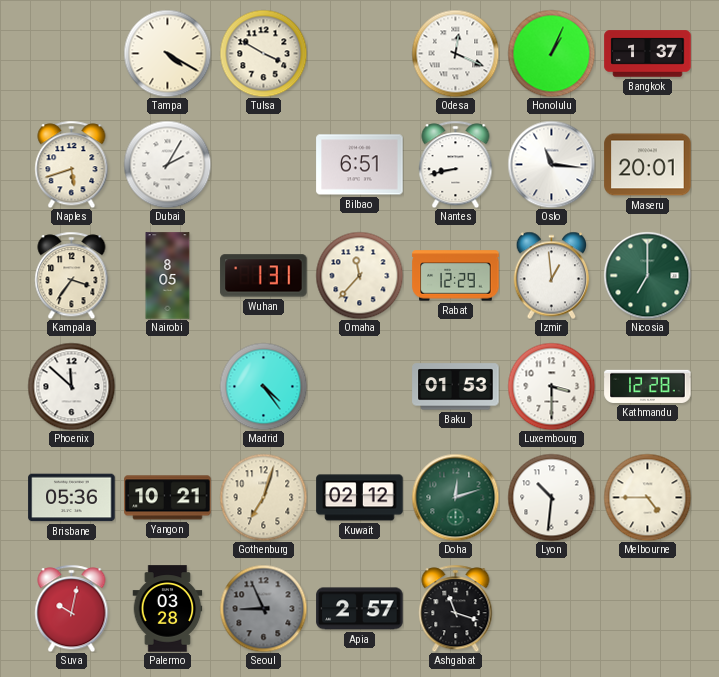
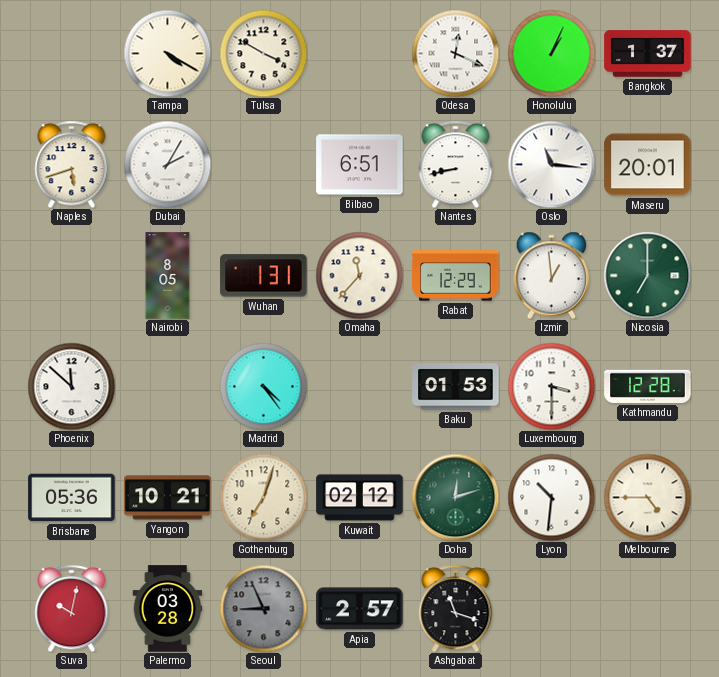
Kampala: 3:36 -> none
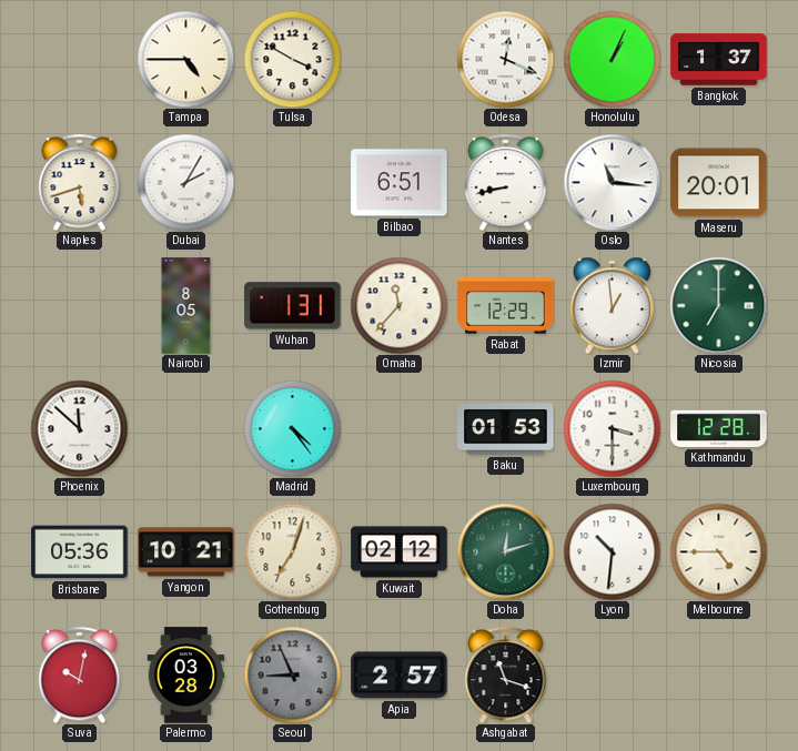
Tampa: 4:20 -> 4:45
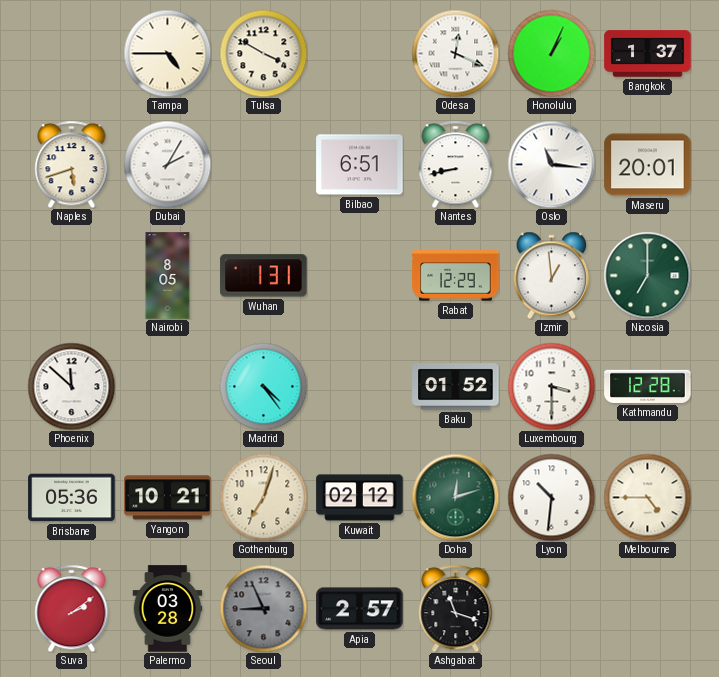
Omaha: 11:37 -> none
Baku: 01:53 -> 01:52
Suva: 10:02 -> 2:09
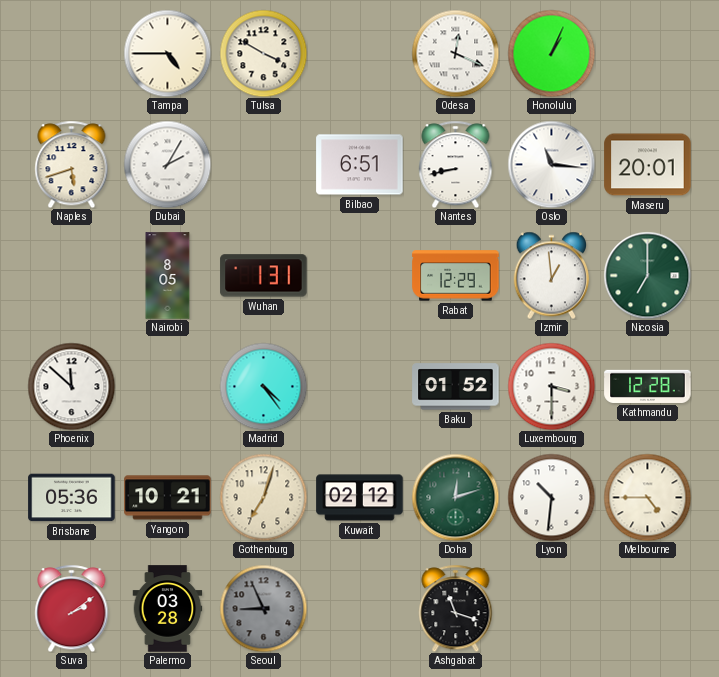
Bangkok: 1:37 -> none
Apia: 2:57 -> none
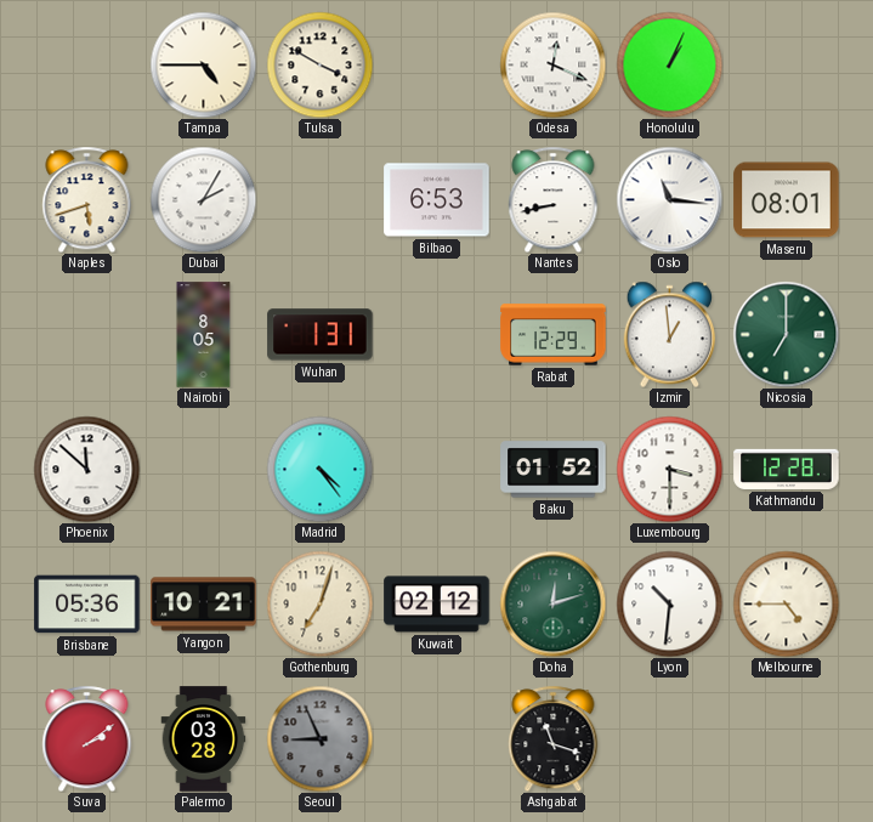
Bilbao: 6:51 -> 6:53
Maseru: 20:01 -> 08:01
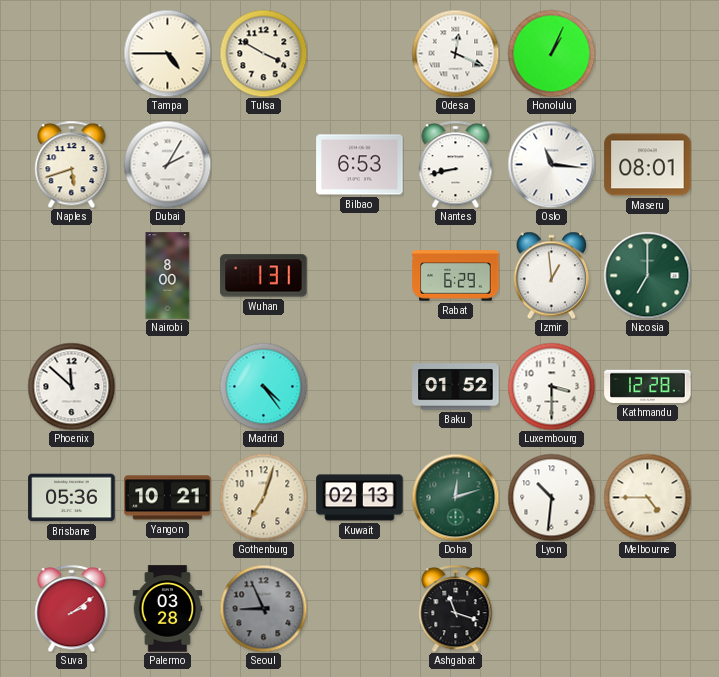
Nairobi: 8:05 -> 8:00
Rabat: 12:29 -> 6:29
Kuwait: 02:12 -> 02:13
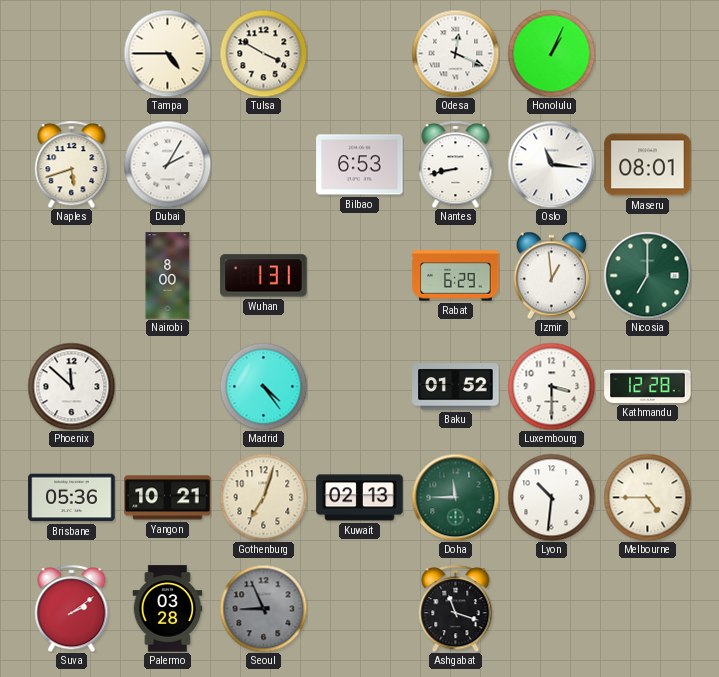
Doha: 12:12 -> 11:45
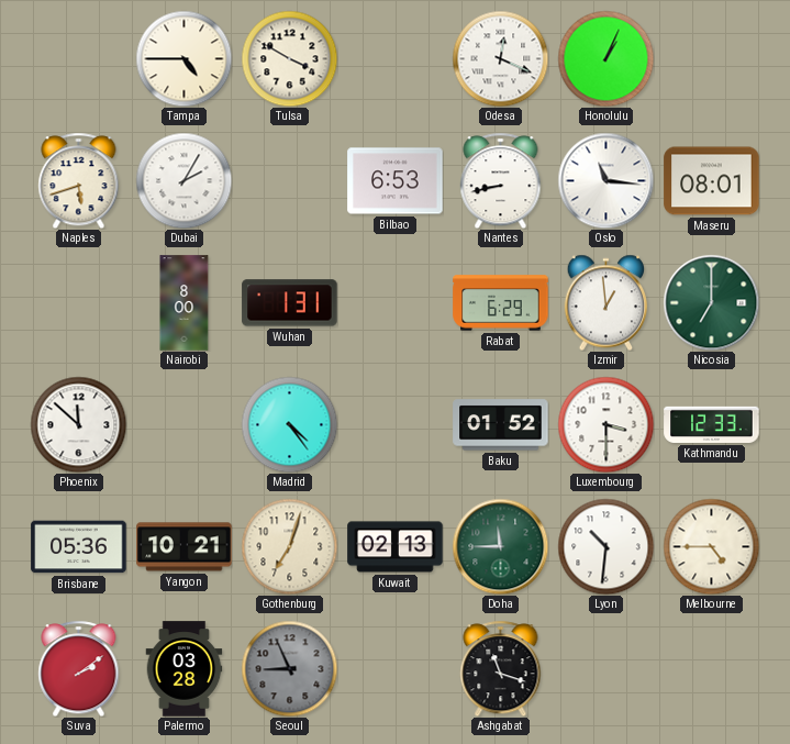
Kathmandu: 12:28 -> 12:33
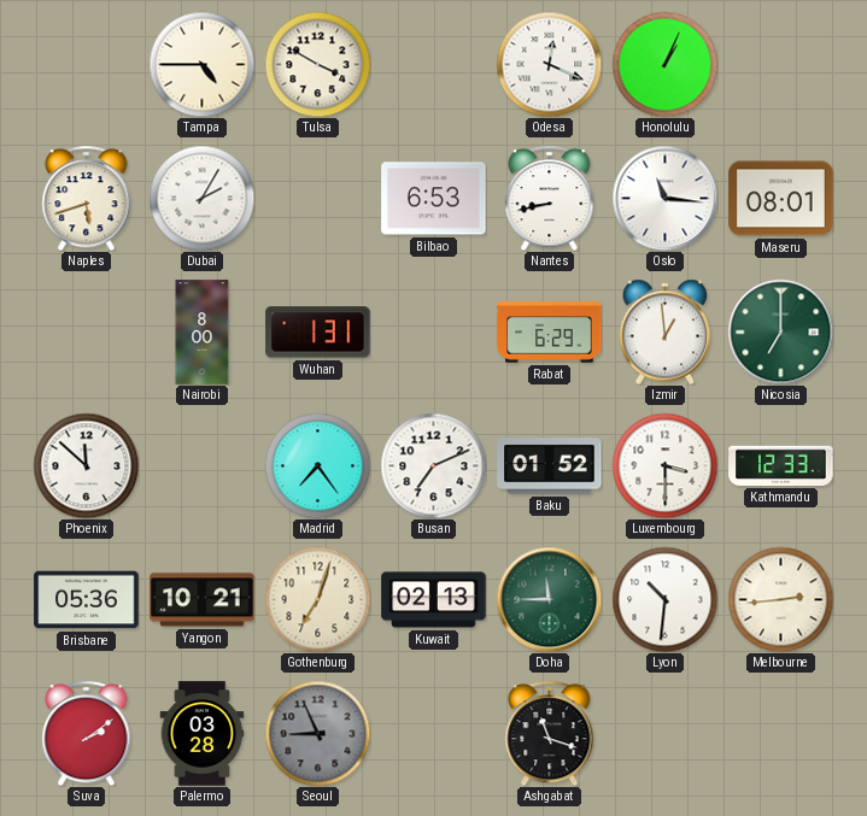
Madrid: 4:24 -> 7:24
Busan: none -> 7:11
Melbourne: 4:45 -> 2:44
